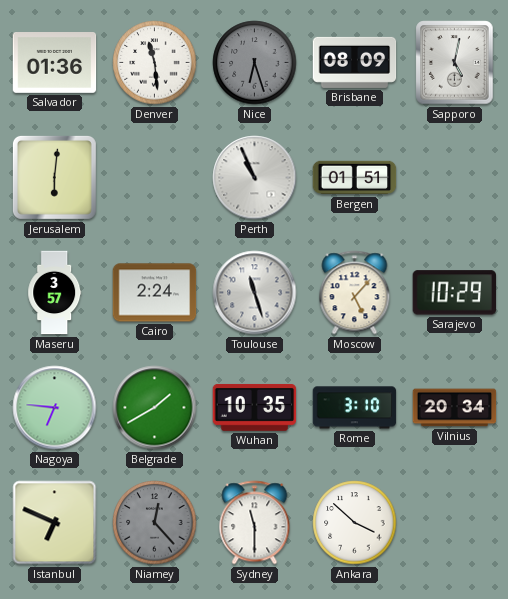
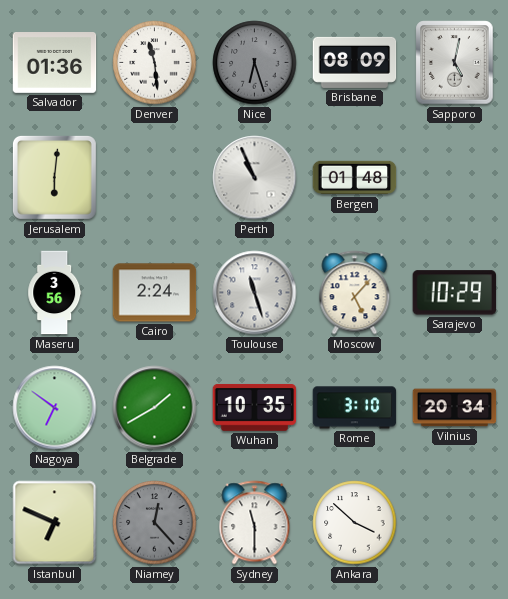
Bergen: 01:51 -> 01:48
Maseru: 3:57 -> 3:56
Nagoya: 6:46 -> 6:51
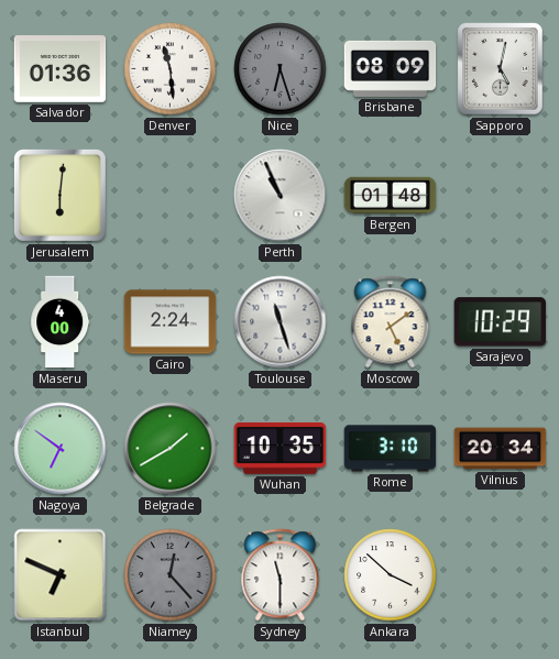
Maseru: 3:56 -> 4:00
Moscow: 5:07 -> 5:09
